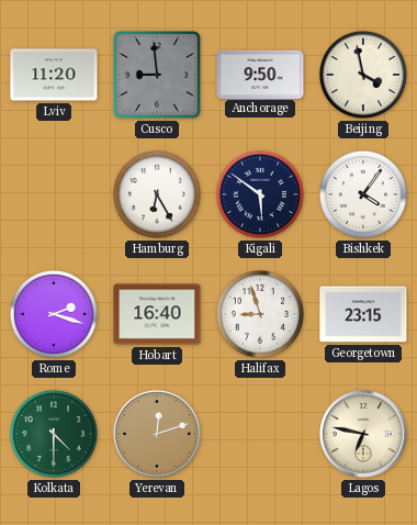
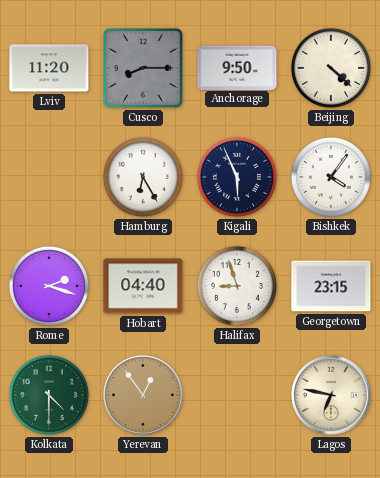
Cusco: 8:59 -> 8:15
Beijing: 3:58 -> 4:22
Kigali: 5:51 -> 5:56
Hobart: 16:40 -> 04:40
Yerevan: 12:12 -> 12:54
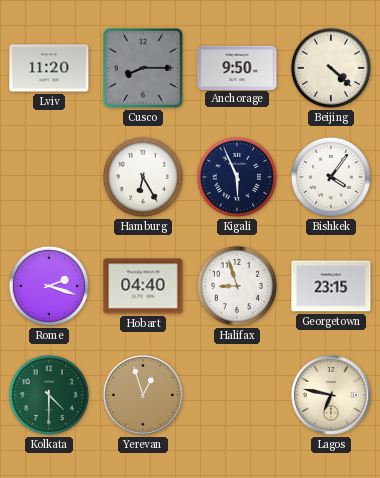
Yerevan: 12:54 -> 12:57
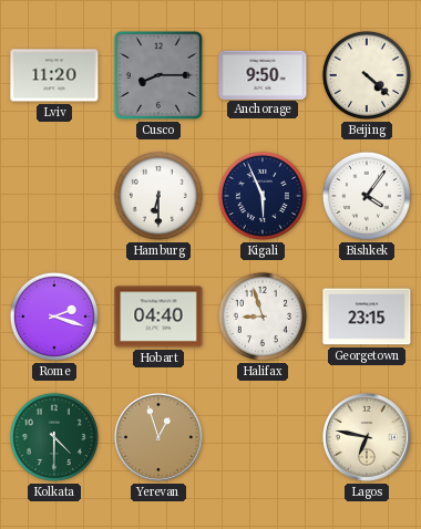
Hamburg: 6:25 -> 6:30
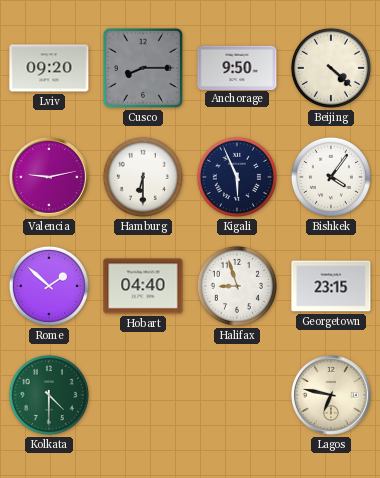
Lviv: 11:20 -> 09:20
Valencia: none -> 9:13
Rome: 2:18 -> 1:52
Yerevan: 12:57 -> none
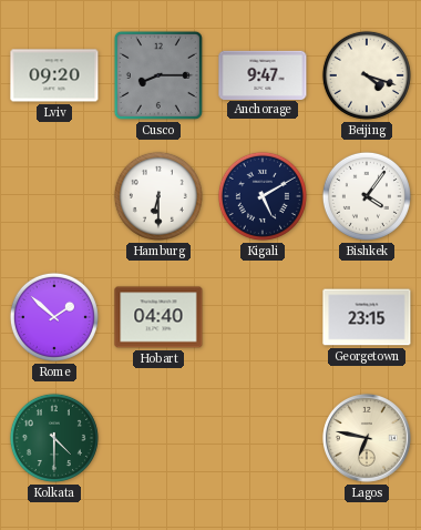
Anchorage: 9:50 -> 9:47
Beijing: 4:22 -> 4:18
Valencia: 9:13 -> none
Kigali: 5:56 -> 5:10
Halifax: 8:57 -> none
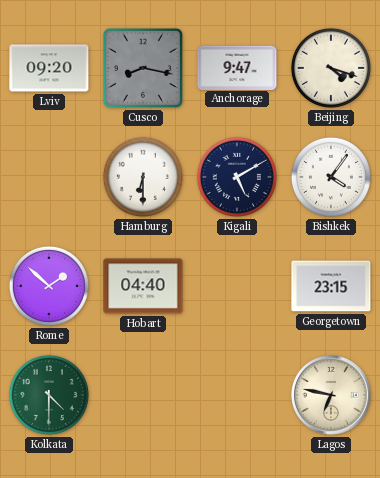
Cusco: 8:15 -> 8:17
